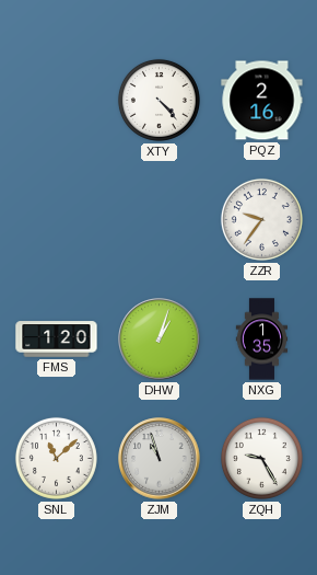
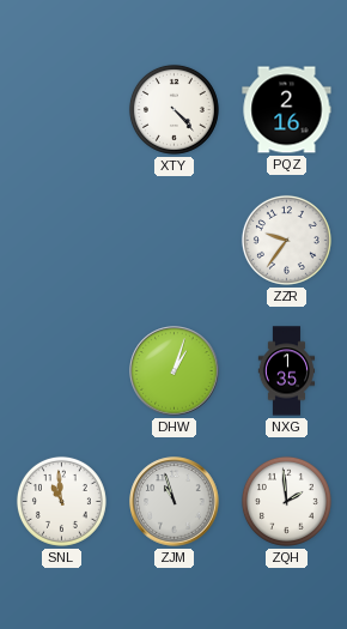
FMS: 1:20 -> none
SNL: 11:08 -> 10:59
ZQH: 9:25 -> 1:59
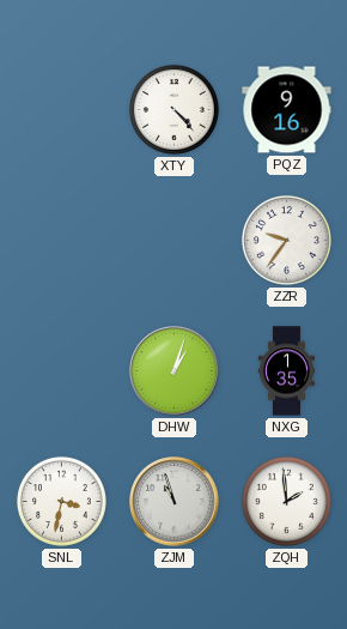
PQZ: 2:16 -> 9:16
SNL: 10:59 -> 3:32
